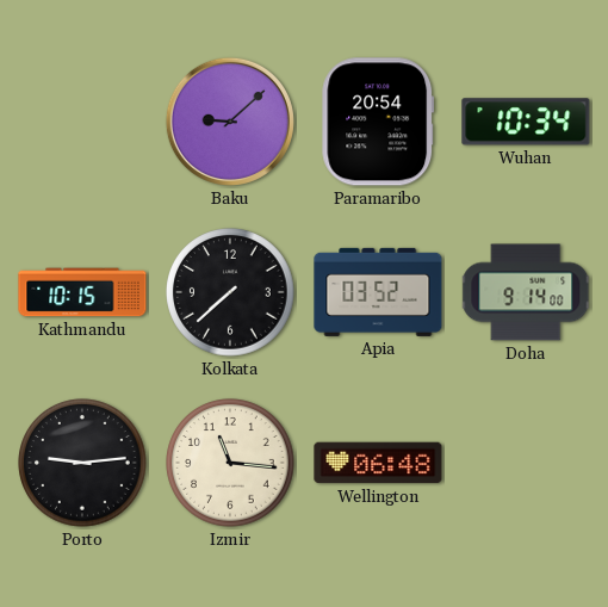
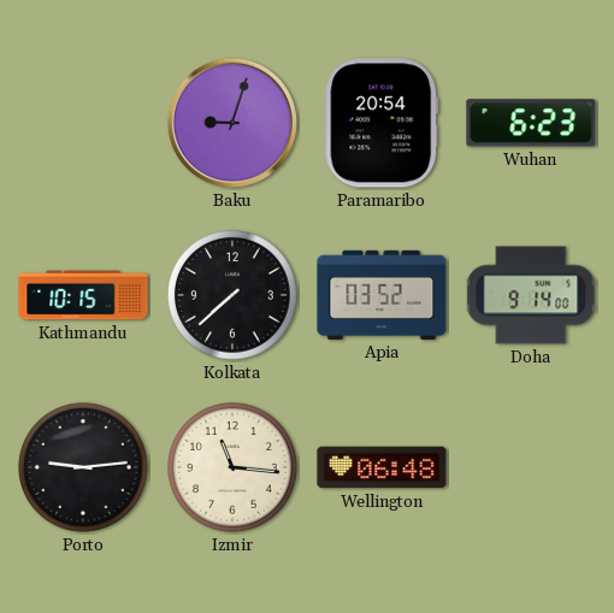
Baku: 9:08 -> 9:03
Wuhan: 10:34 -> 6:23
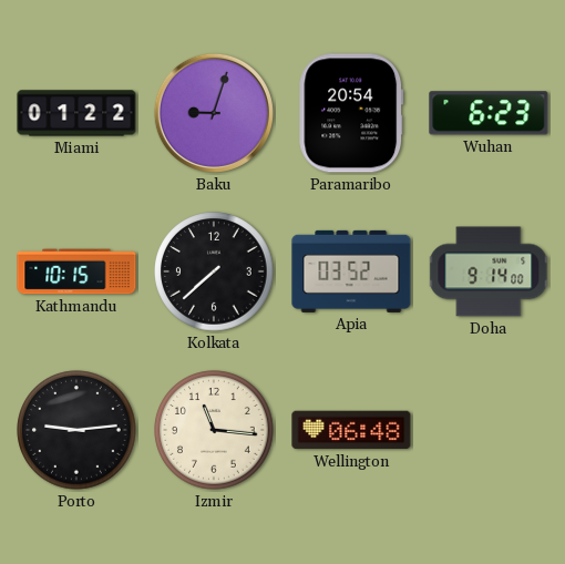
Miami: none -> 01:22
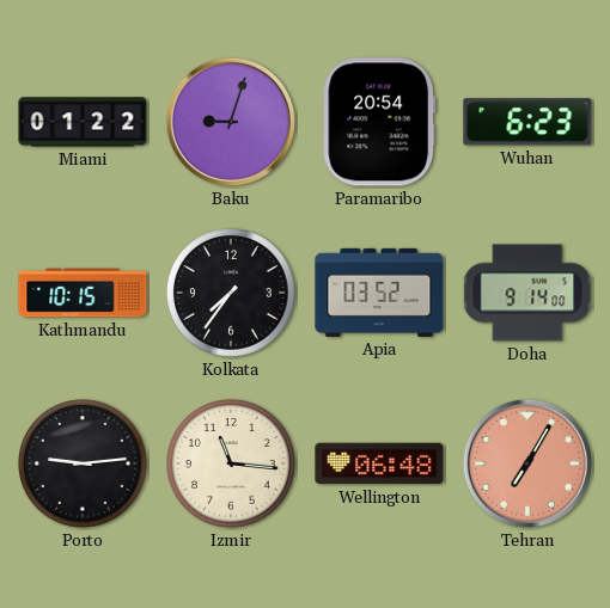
Kolkata: 7:38 -> 7:36
Tehran: none -> 7:05
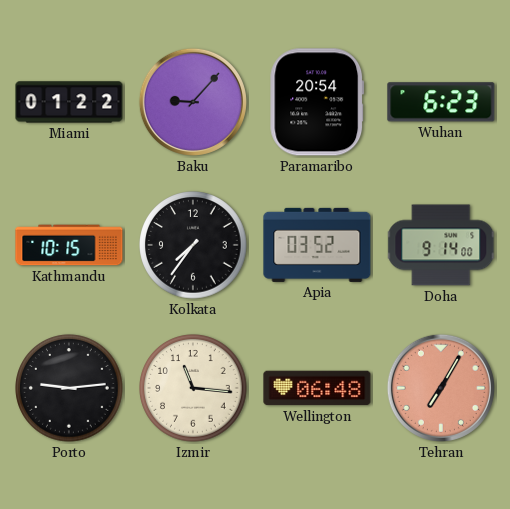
Baku: 9:03 -> 9:07
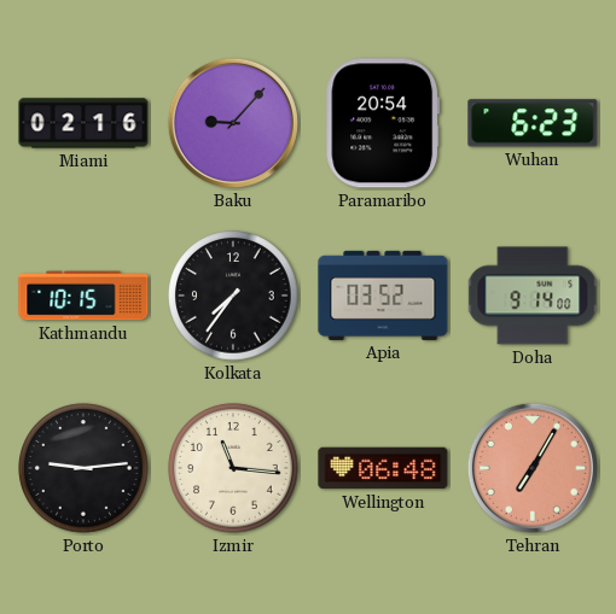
Miami: 01:22 -> 02:16
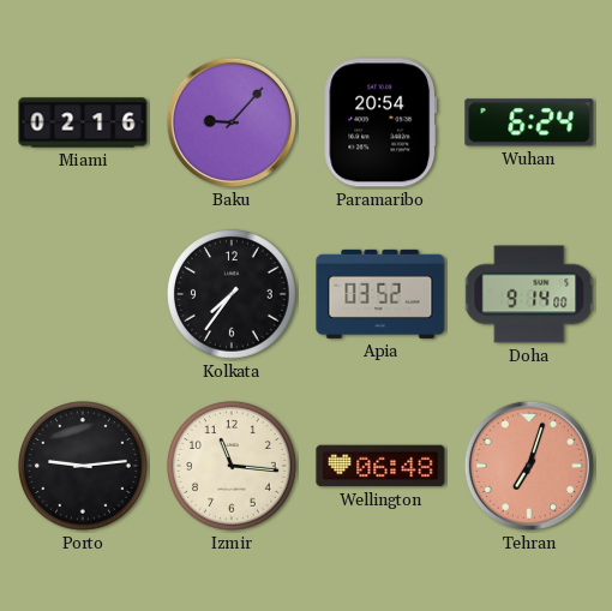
Wuhan: 6:23 -> 6:24
Kathmandu: 10:15 -> none
Tehran: 7:05 -> 7:03
